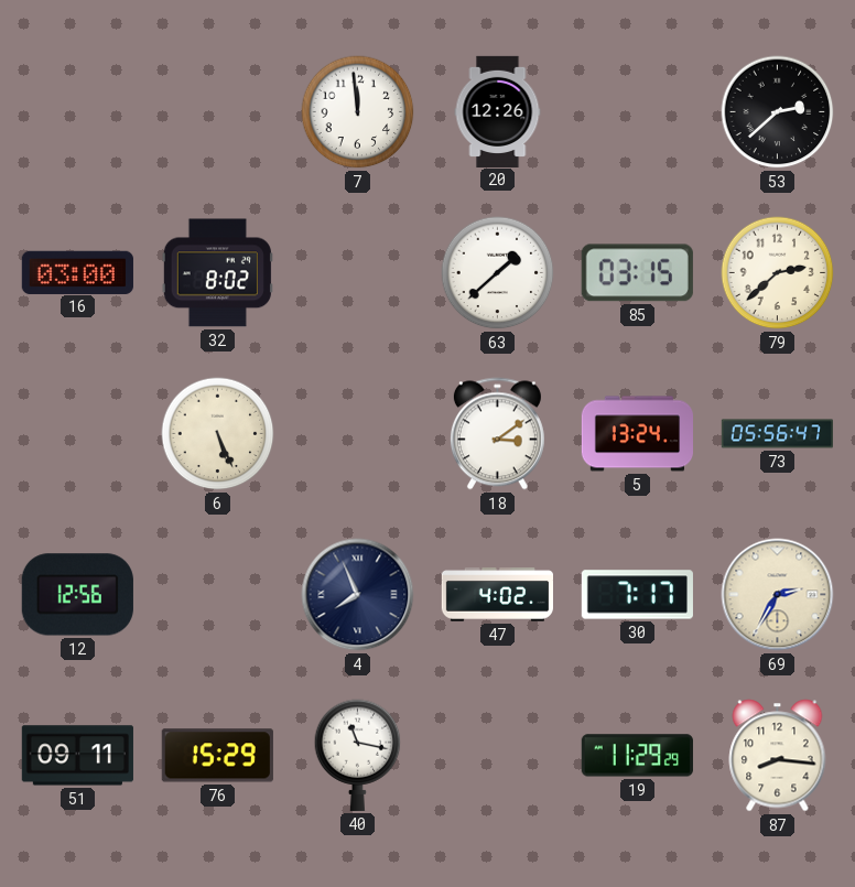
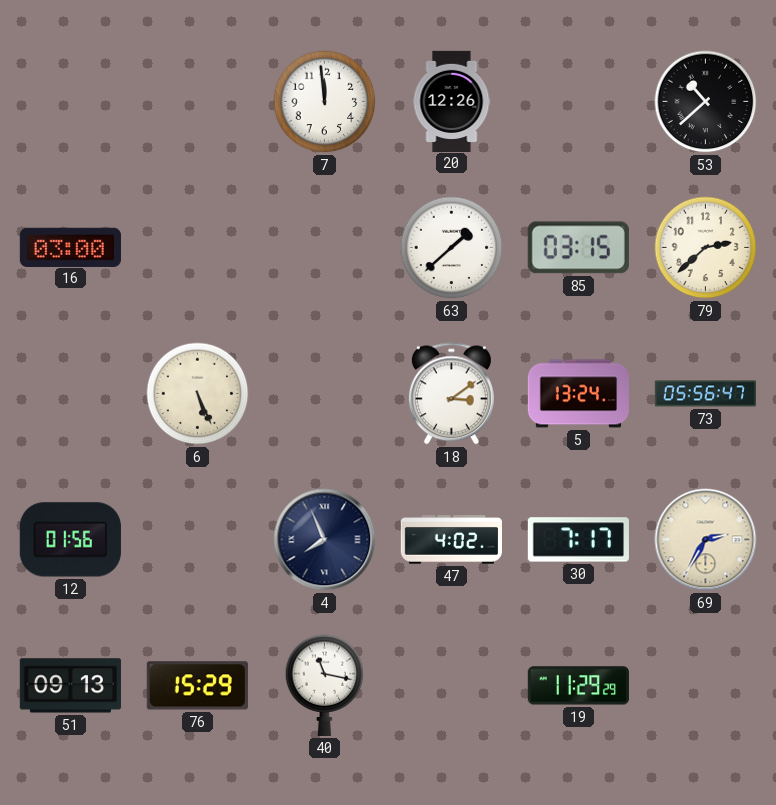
53: 2:38 -> 10:38
32: 8:02 -> none
12: 12:56 -> 01:56
51: 09:11 -> 09:13
87: 8:16 -> none
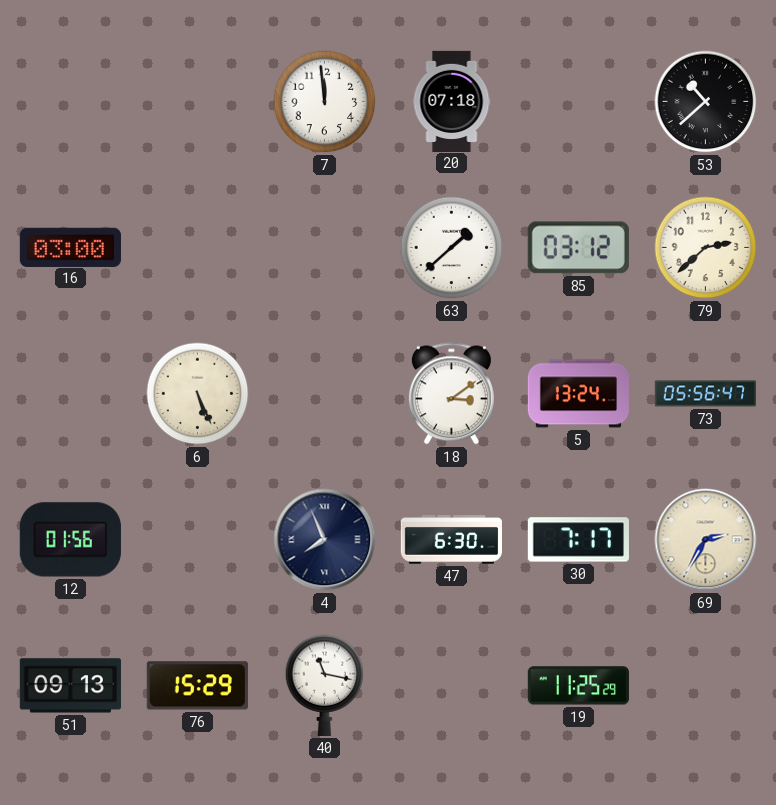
20: 12:26 -> 07:18
85: 03:15 -> 03:12
47: 4:02 -> 6:30
19: 11:29 -> 11:25
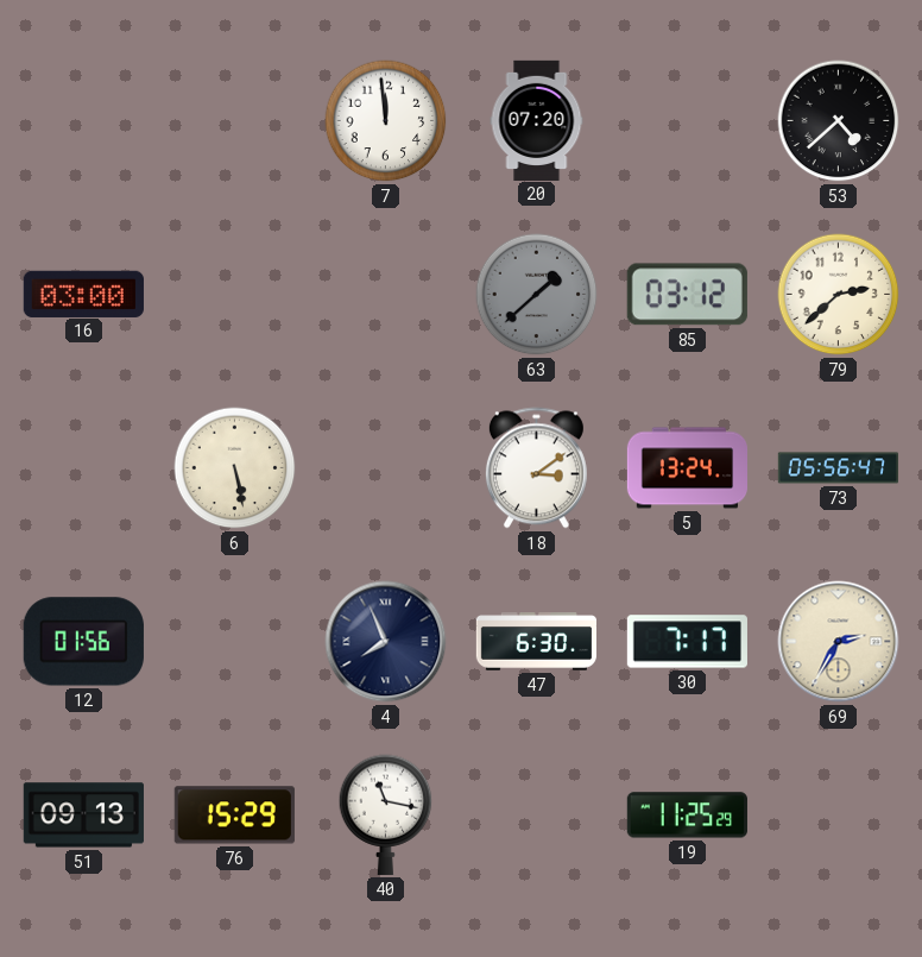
20: 07:18 -> 07:20
53: 10:38 -> 4:38
63 dial: white -> grey
6: 5:26 -> 5:28
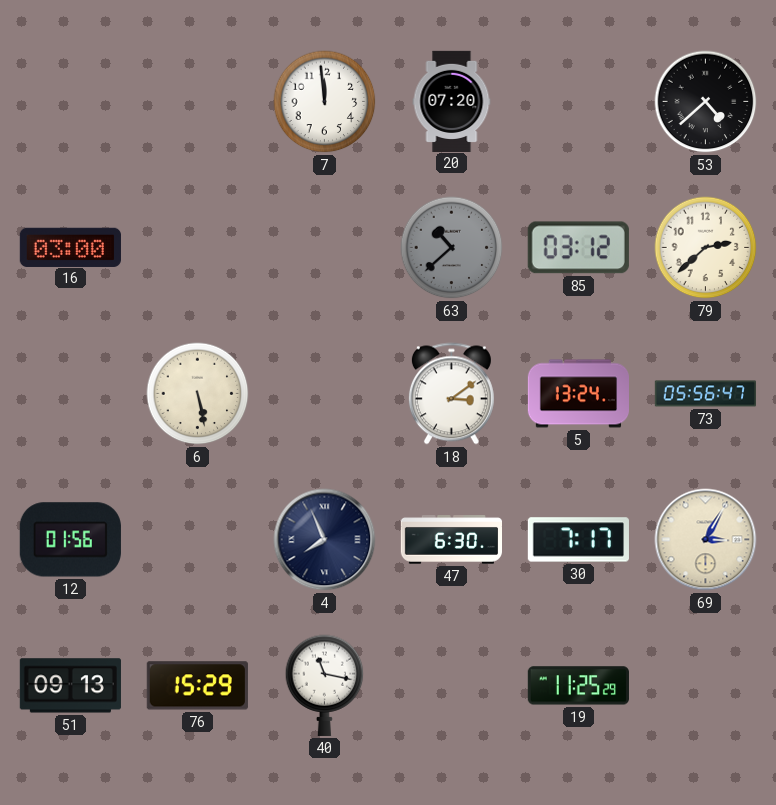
63: 1:38 -> 10:38
69: 2:35 -> 3:05
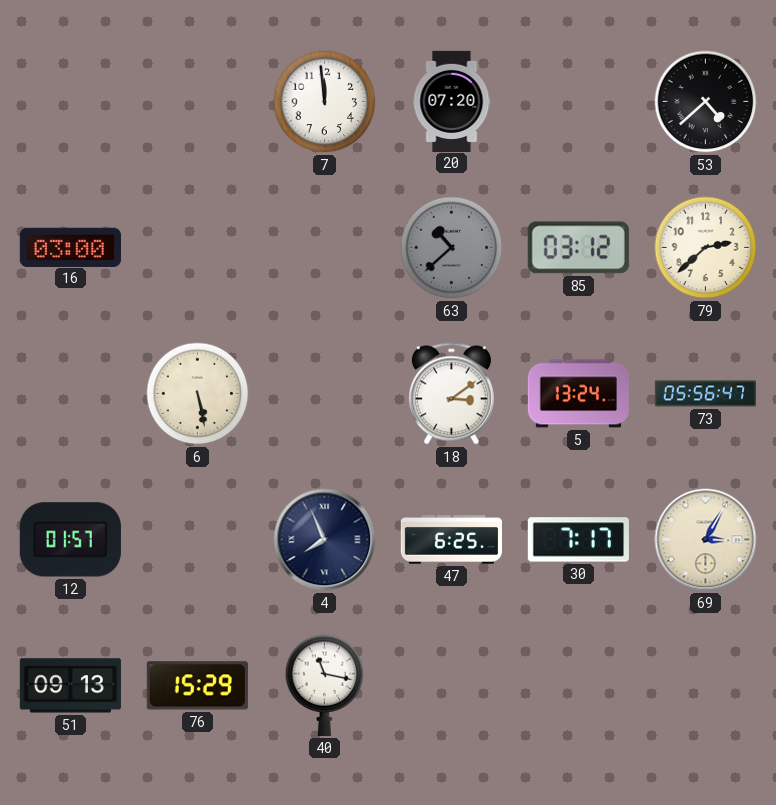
12: 01:56 -> 01:57
47: 6:30 -> 6:25
19: 11:25 -> none
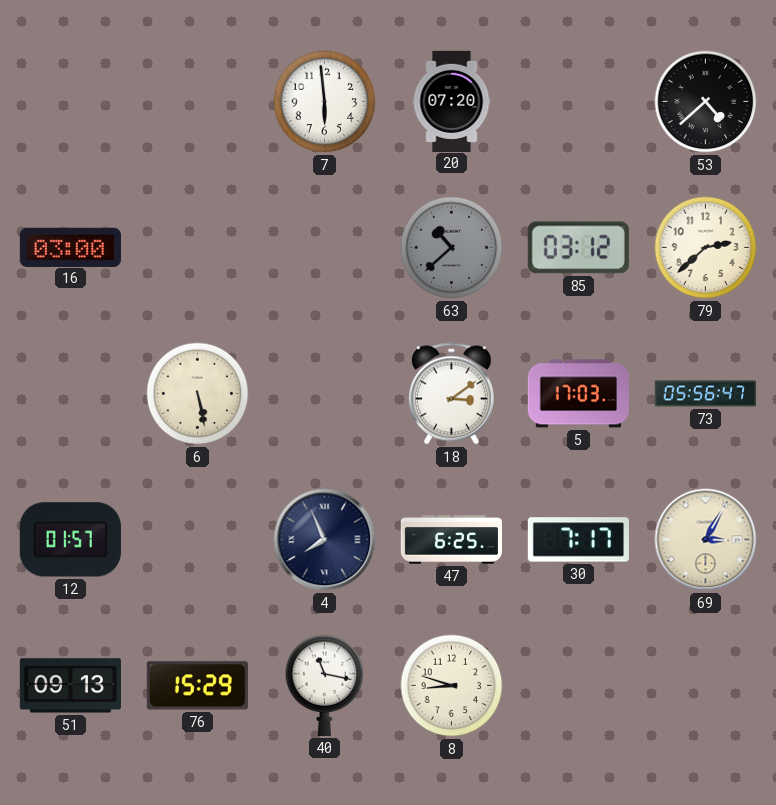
7: 11:59 -> 5:59
5: 13:24 -> 17:03
8: none -> 8:48
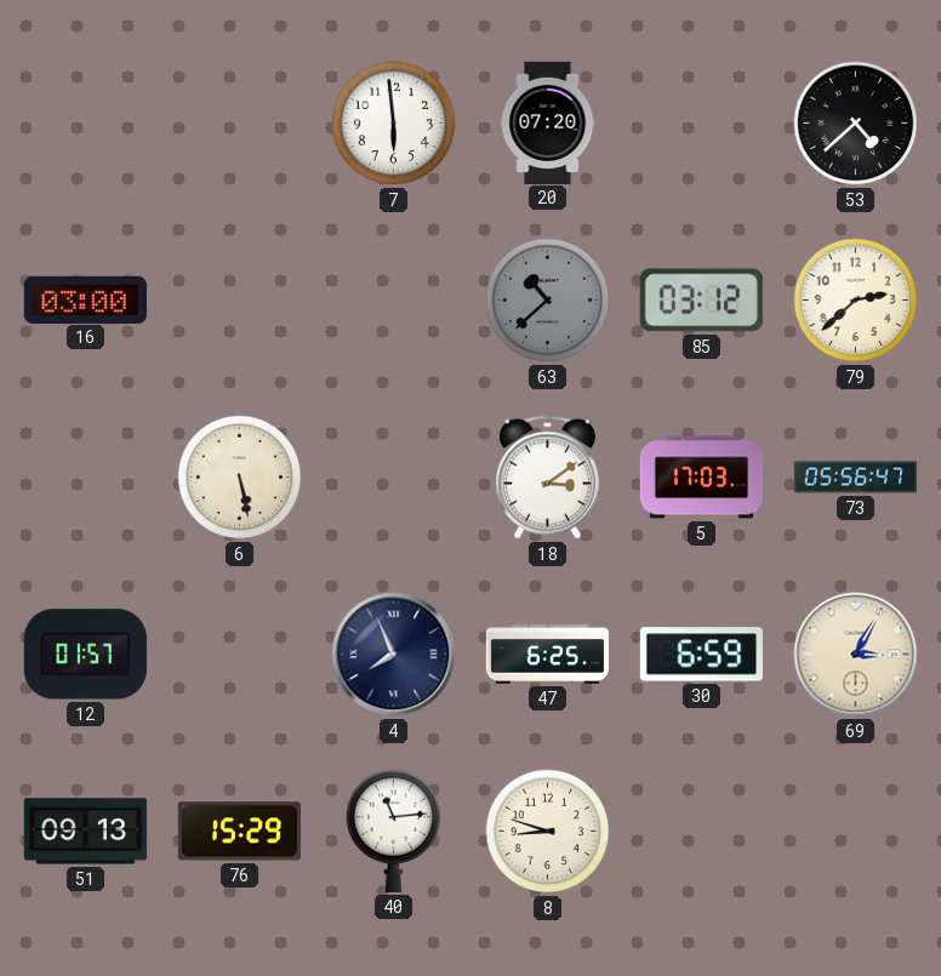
30: 7:17 -> 6:59
40: 11:17 -> 11:14
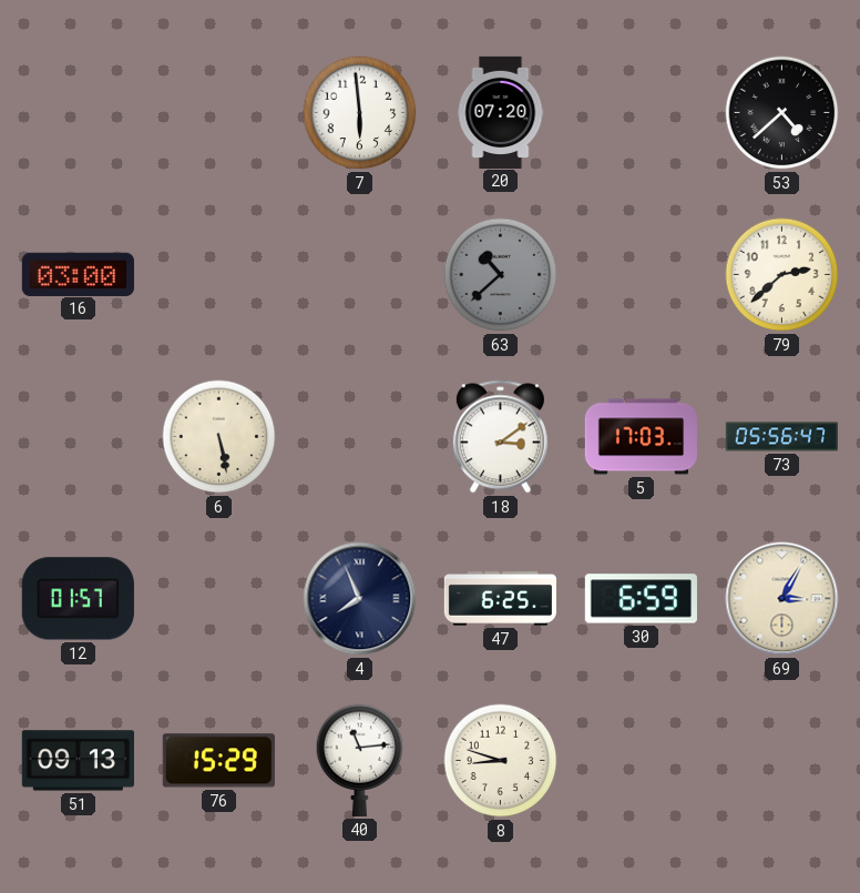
85: 03:12 -> none
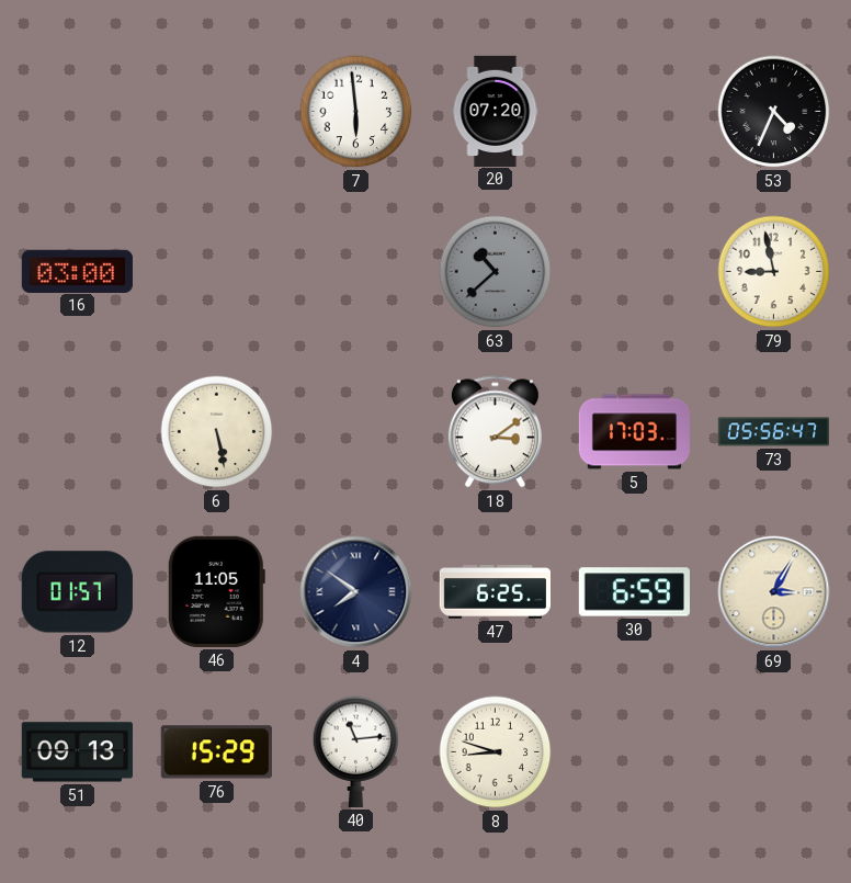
53: 4:38 -> 4:34
79: 2:38 -> 8:58
46: none -> 11:05
4: 7:56 -> 7:51
